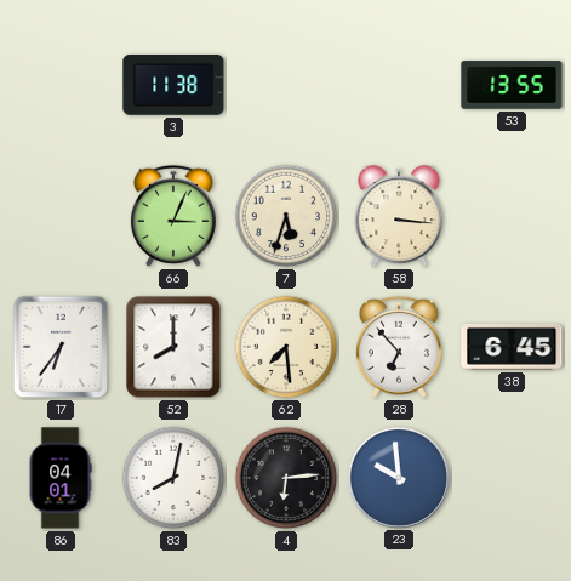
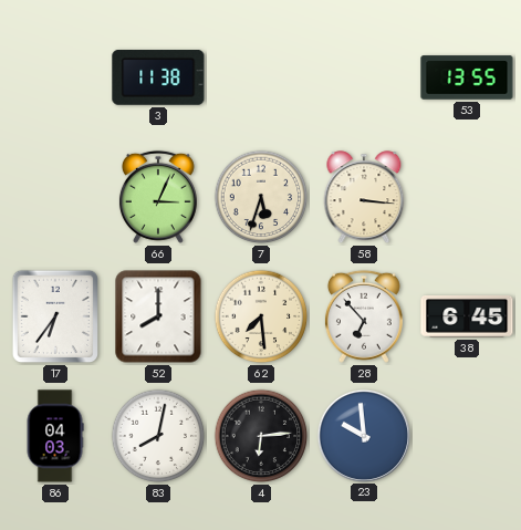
86: 04:01 -> 04:03
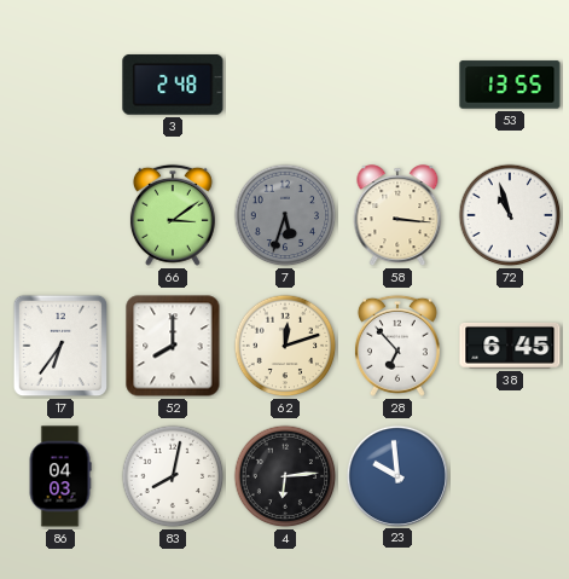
3: 11:38 -> 2:48
66: 3:04 -> 3:09
7 dial: cream -> grey
72: none -> 10:57
62: 7:29 -> 12:12
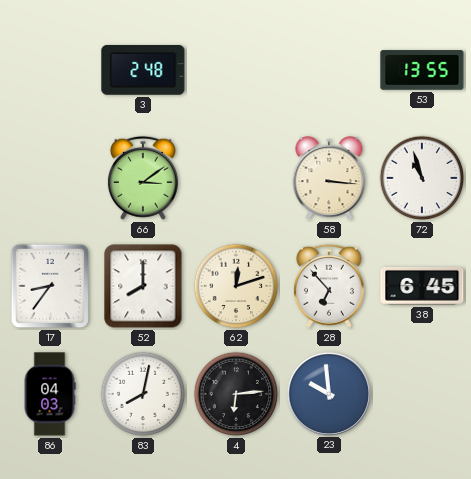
7: 5:33 -> none
17: 6:36 -> 8:36
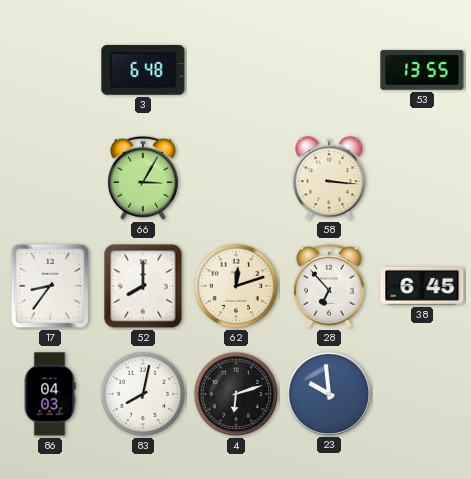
3: 2:48 -> 6:48
66: 3:09 -> 3:05
72: 10:57 -> none
4: 6:14 -> 6:12
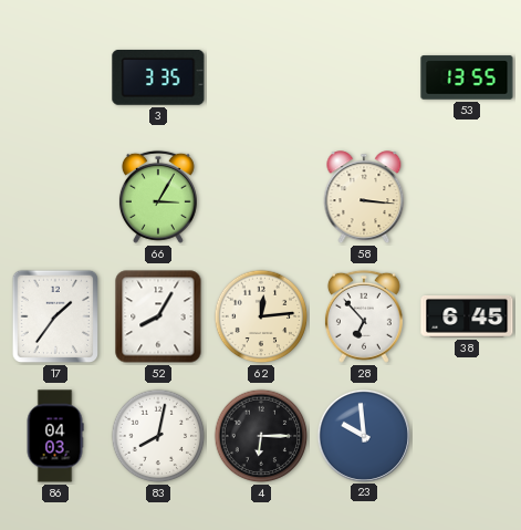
3: 6:48 -> 3:35
17: 8:36 -> 1:36
52: 8:00 -> 8:05
62: 12:12 -> 12:14
4: 6:12 -> 6:15
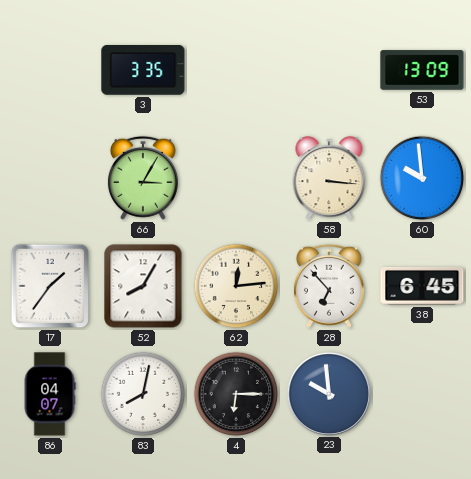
53: 13:55 -> 13:09
60: none -> 9:59
86: 04:03 -> 04:07
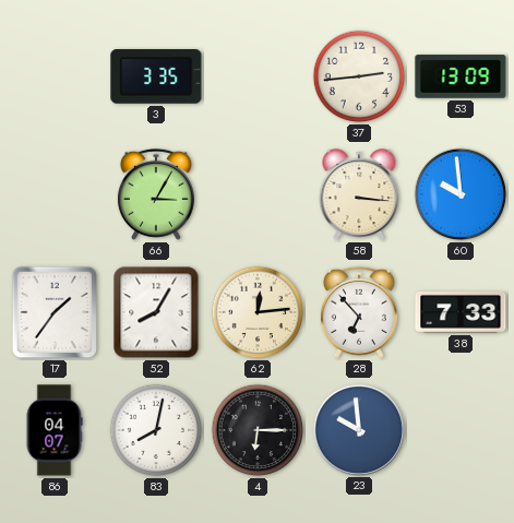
37: none -> 2:44
38: 6:45 -> 7:33
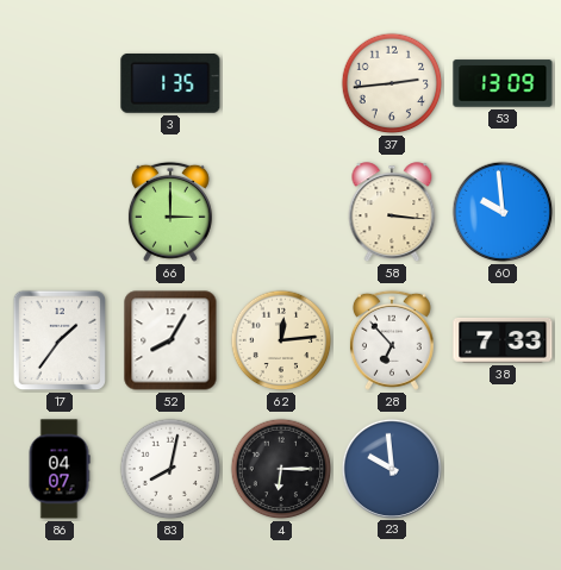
3: 3:35 -> 1:35
66: 3:05 -> 3:00
